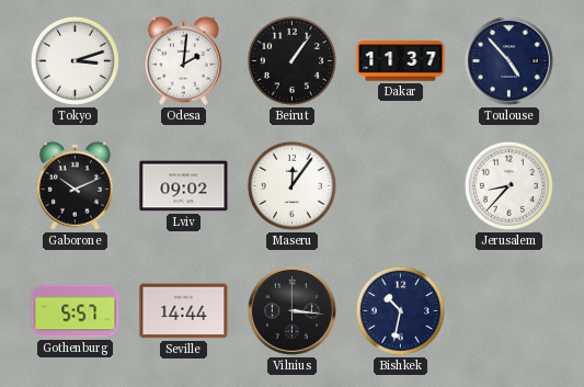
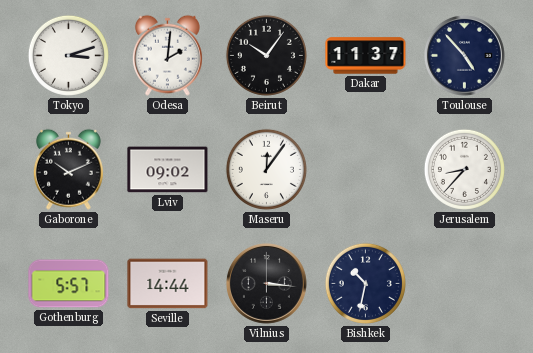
Beirut: 1:06 -> 10:06
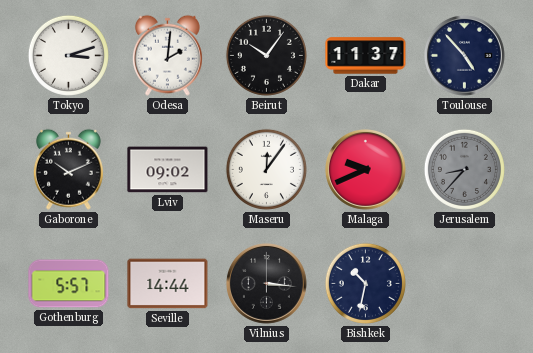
Malaga: none -> 9:41
Jerusalem dial: white -> grey
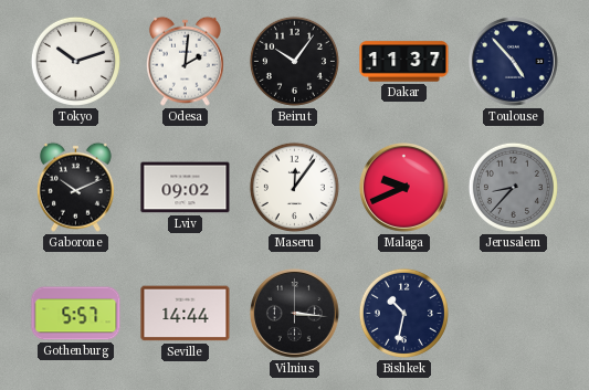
Tokyo: 3:12 -> 10:12
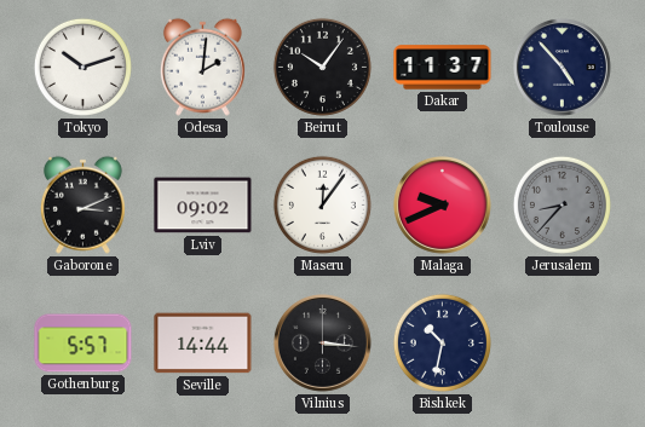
Gaborone: 10:11 -> 3:11
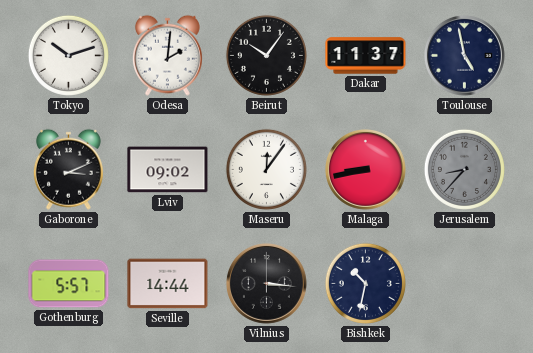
Toulouse: 4:53 -> 4:58
Malaga: 9:41 -> 8:43
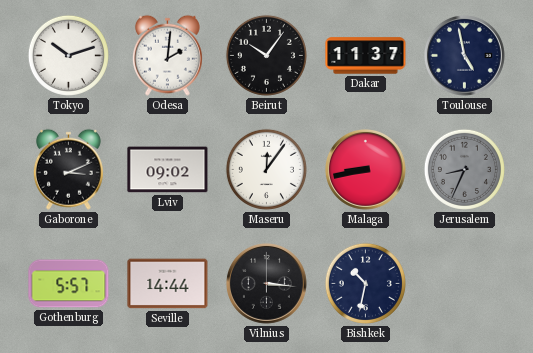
Jerusalem: 8:37 -> 8:34
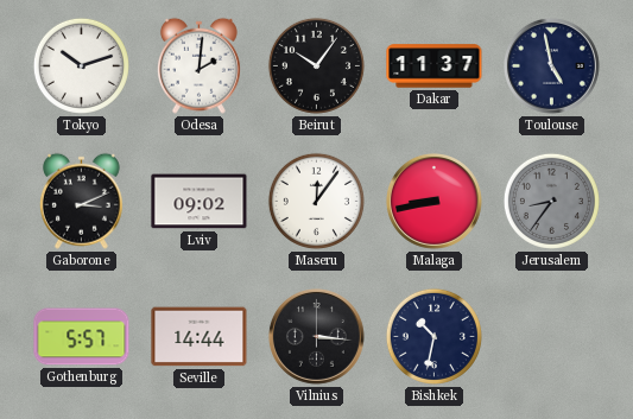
Jerusalem: 8:34 -> 8:36
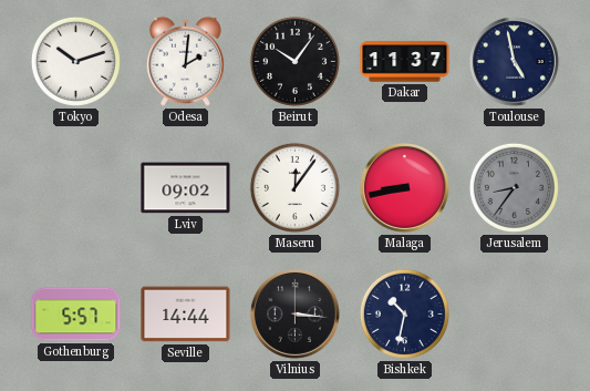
Gaborone: 3:11 -> none
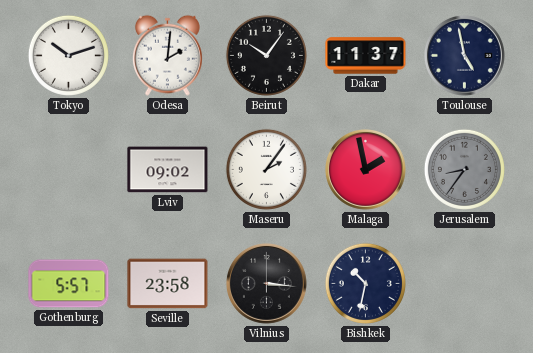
Maseru: 12:06 -> 2:06
Malaga: 8:43 -> 1:58
Seville: 14:44 -> 23:58
